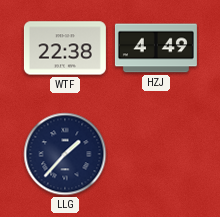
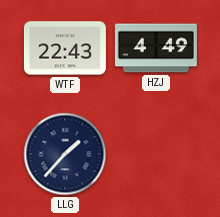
WTF: 22:38 -> 22:43
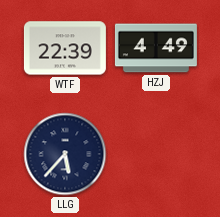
WTF: 22:43 -> 22:39
LLG: 1:37 -> 5:37
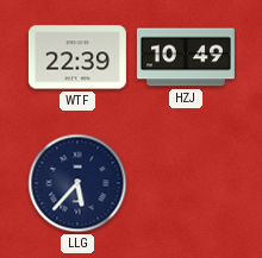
HZJ: 4:49 -> 10:49
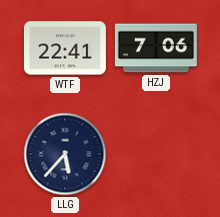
WTF: 22:39 -> 22:41
HZJ: 10:49 -> 7:06
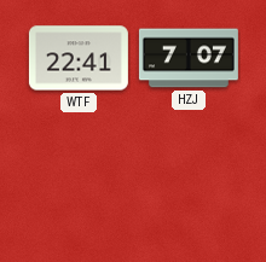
HZJ: 7:06 -> 7:07
LLG: 5:37 -> none
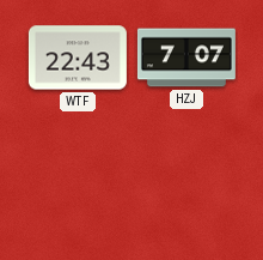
WTF: 22:41 -> 22:43
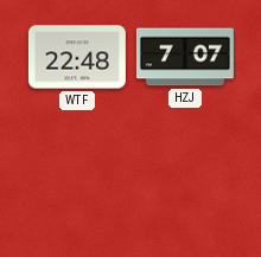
WTF: 22:43 -> 22:48
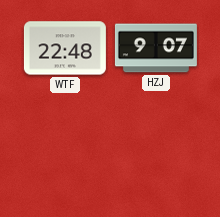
HZJ: 7:07 -> 9:07
